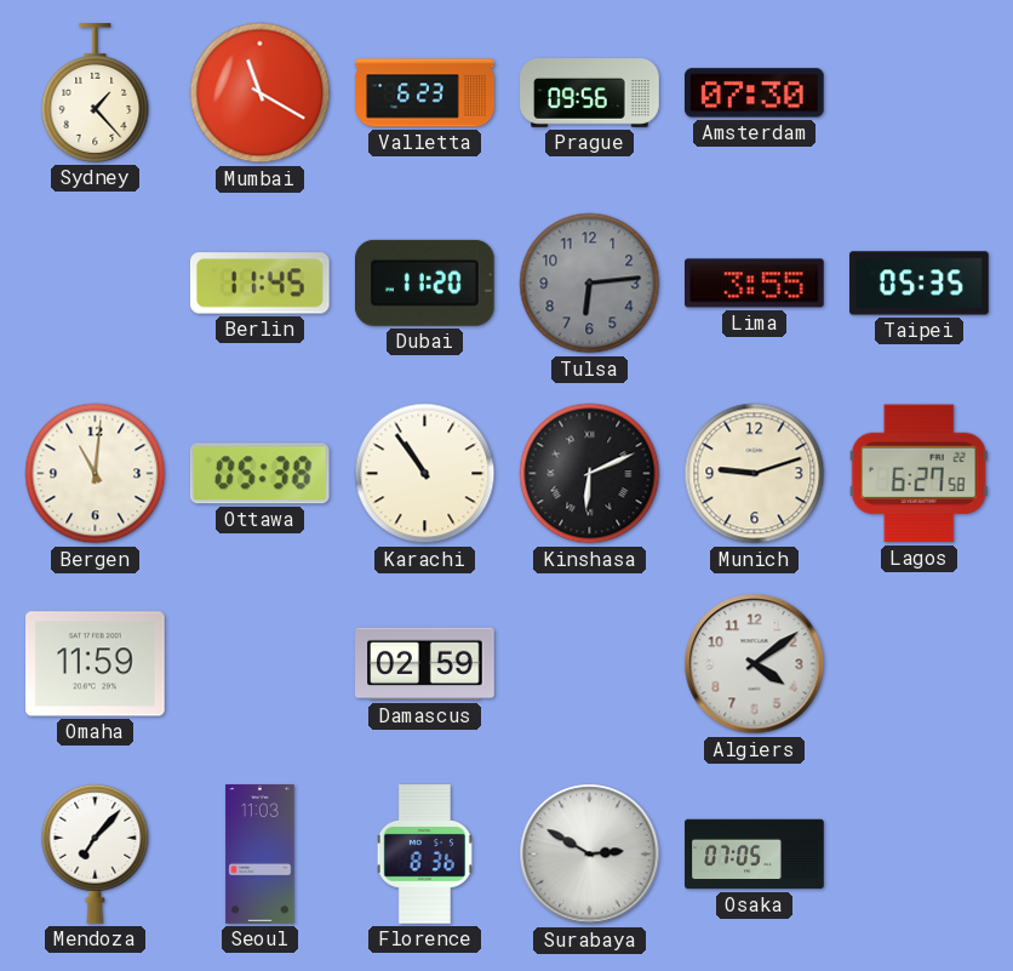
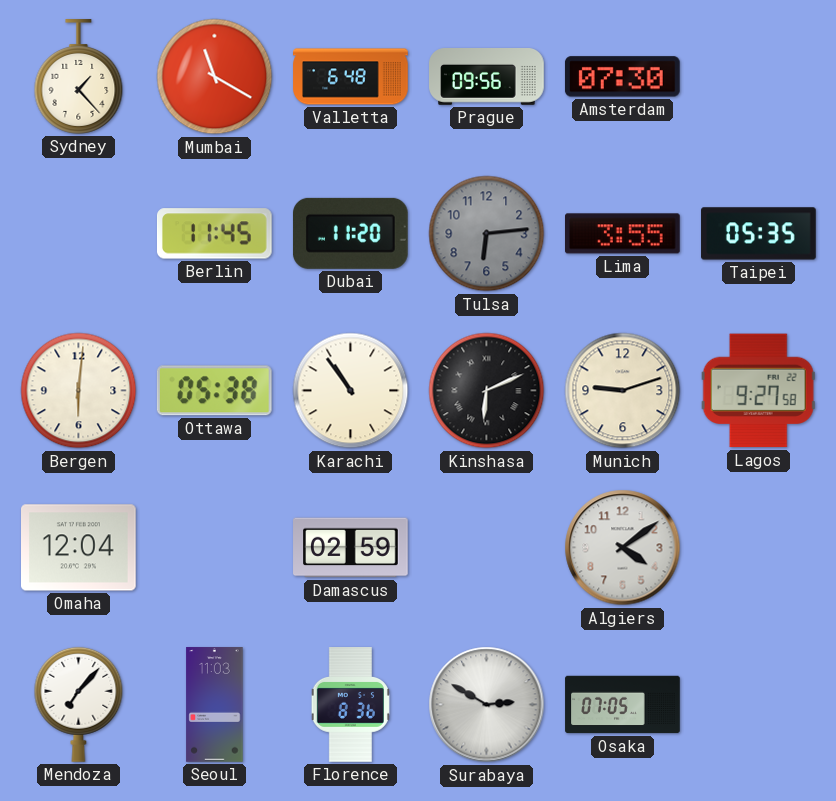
Valletta: 6:23 -> 6:48
Bergen: 11:01 -> 6:01
Lagos: 6:27 -> 9:27
Omaha: 11:59 -> 12:04
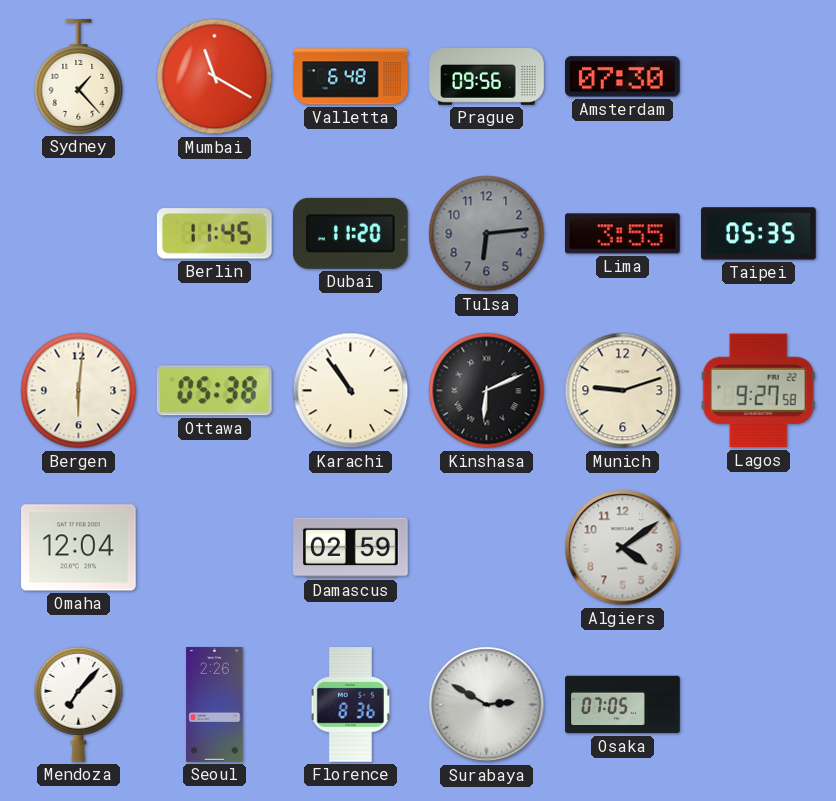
Seoul: 11:03 -> 2:26
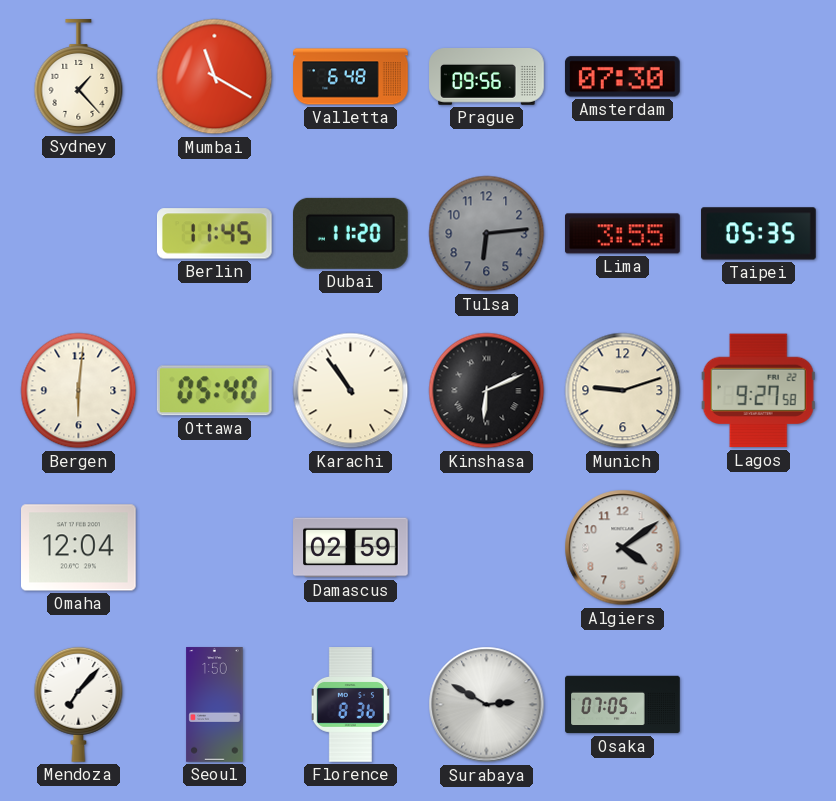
Ottawa: 05:38 -> 05:40
Seoul: 2:26 -> 1:50
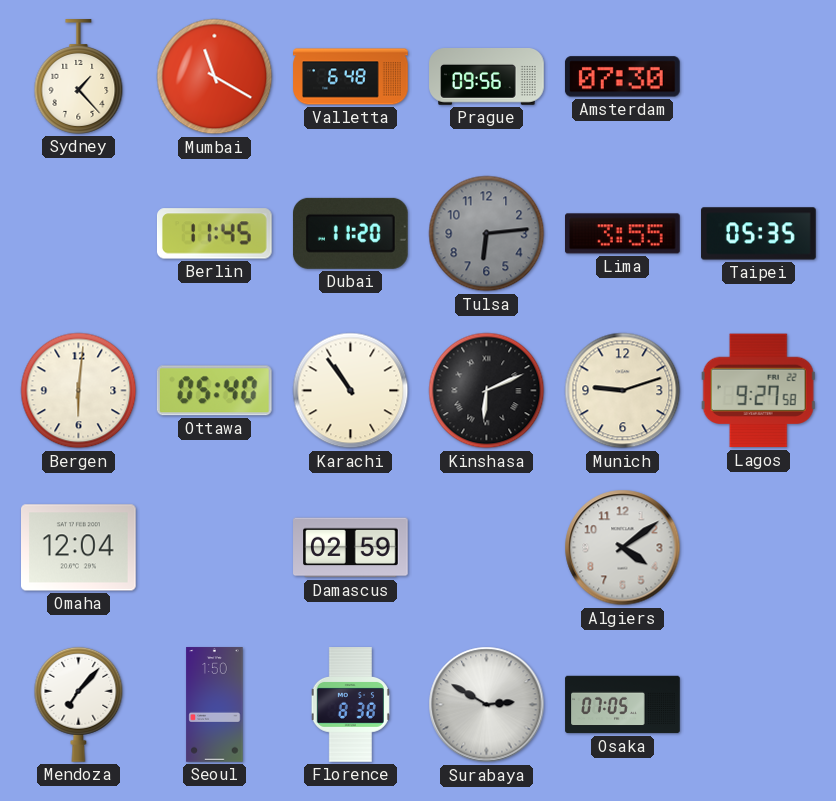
Florence: 8:36 -> 8:38
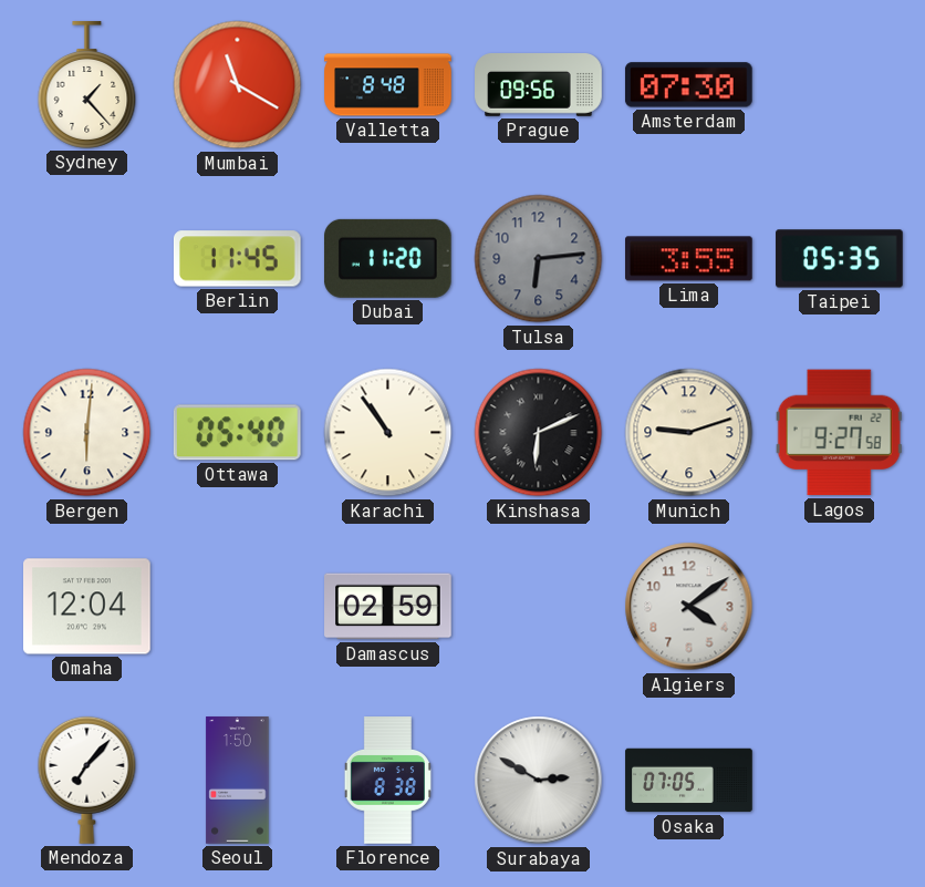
Valletta: 6:48 -> 8:48
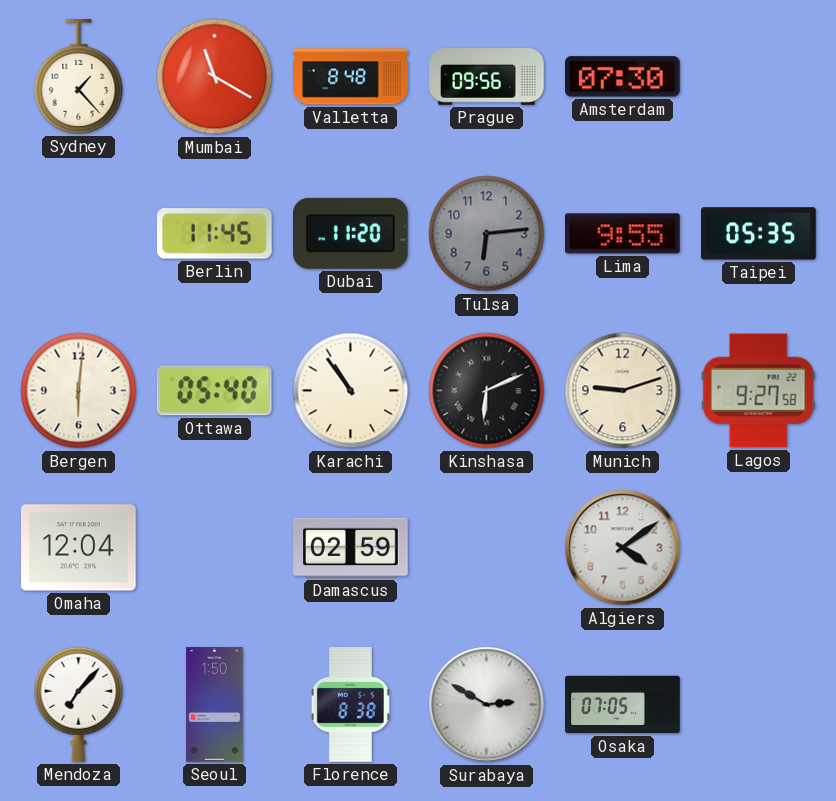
Lima: 3:55 -> 9:55
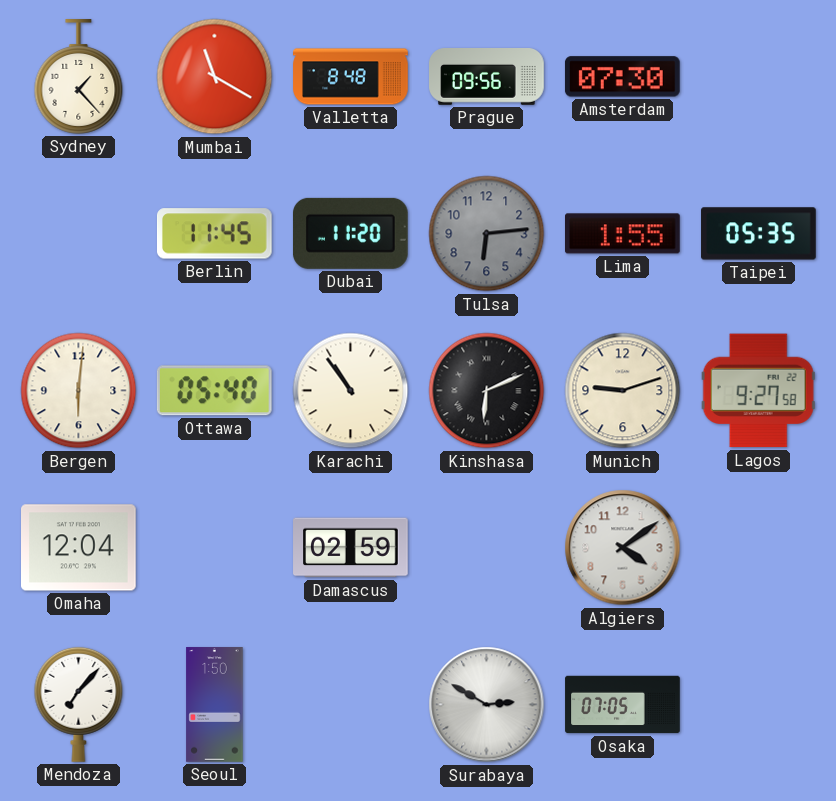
Lima: 9:55 -> 1:55
Florence: 8:38 -> none
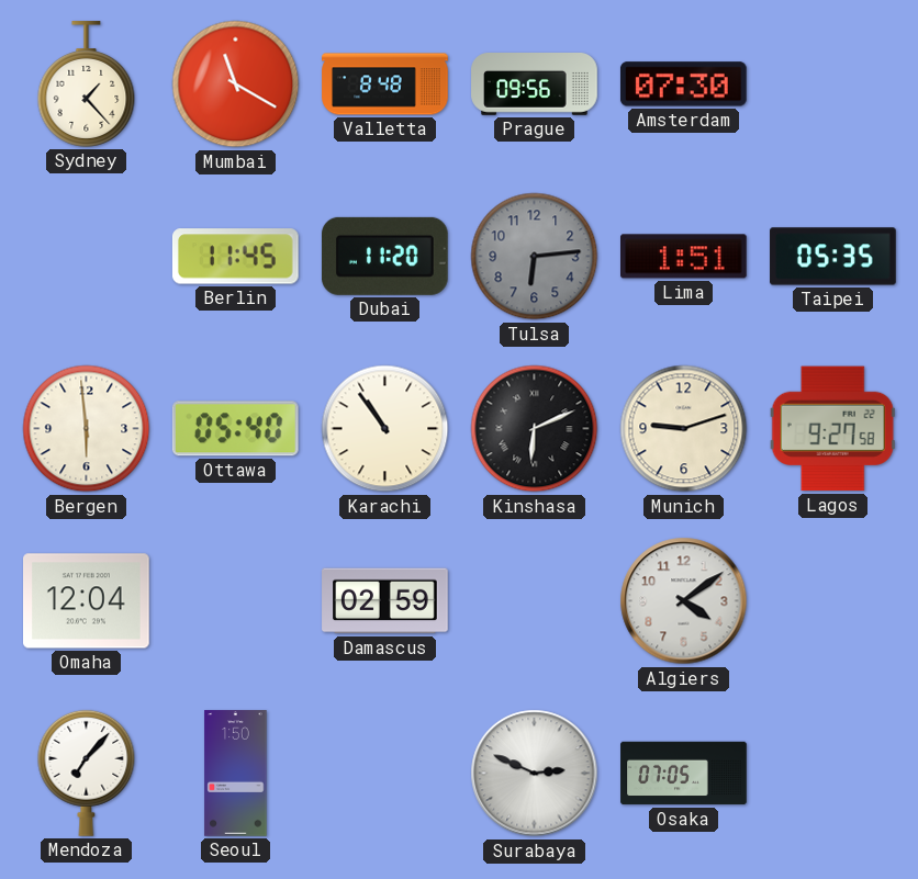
Lima: 1:55 -> 1:51
Bergen: 6:01 -> 5:59
Surabaya: 2:50 -> 2:49
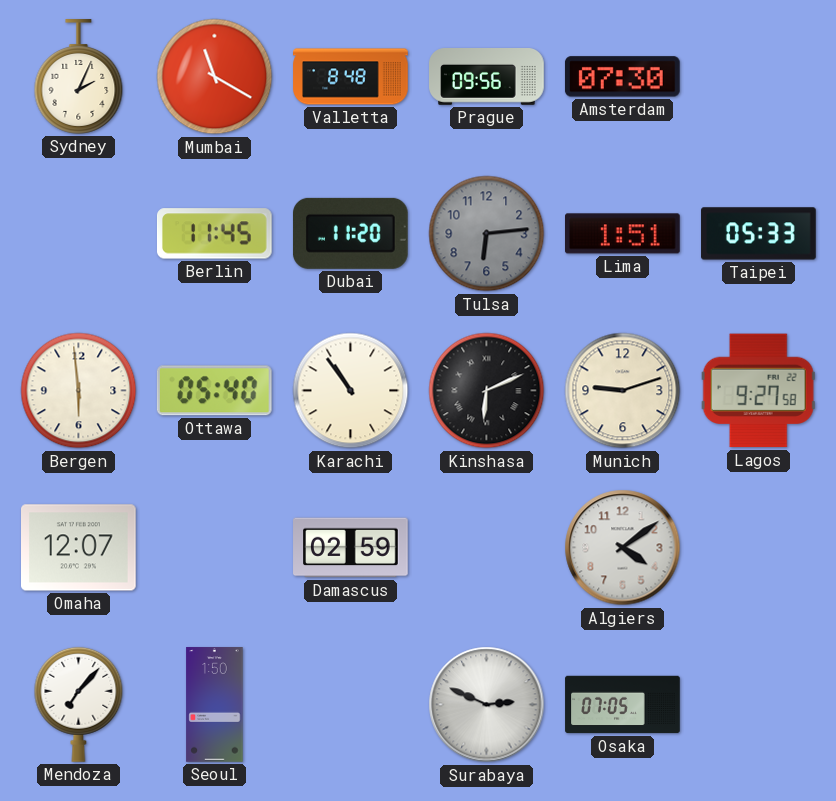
Sydney: 1:23 -> 2:04
Taipei: 05:35 -> 05:33
Omaha: 12:04 -> 12:07
